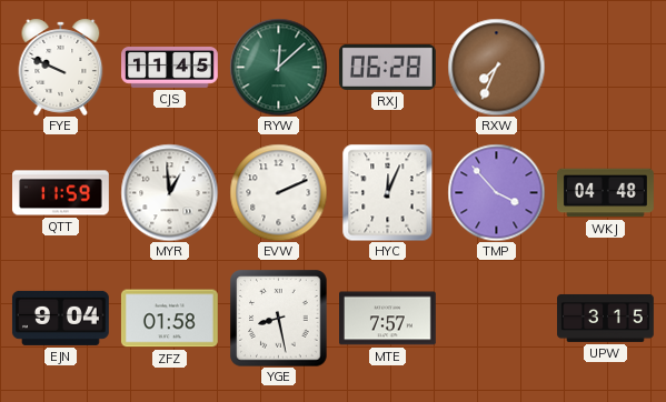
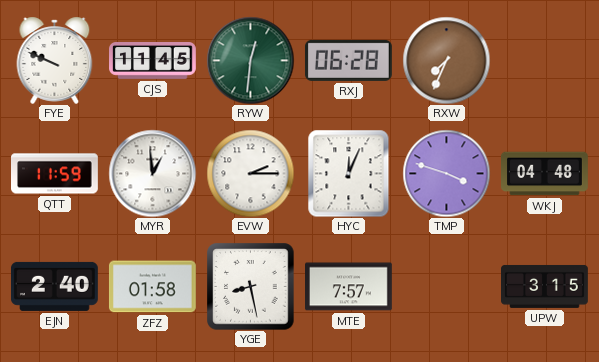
RYW: 12:08 -> 12:31
EVW: 2:11 -> 2:15
TMP: 3:53 -> 3:48
EJN: 9:04 -> 2:40
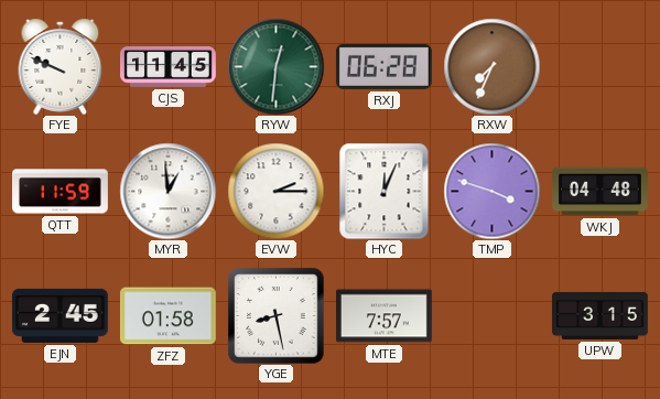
EJN: 2:40 -> 2:45
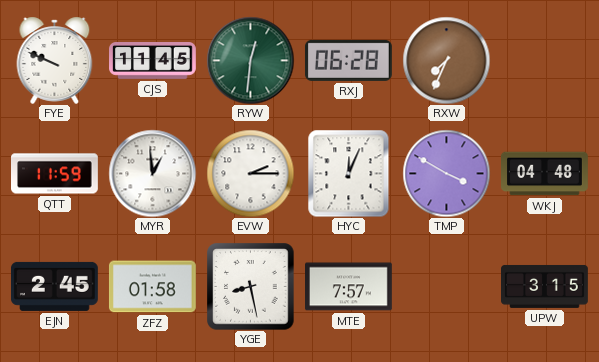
TMP: 3:48 -> 3:50
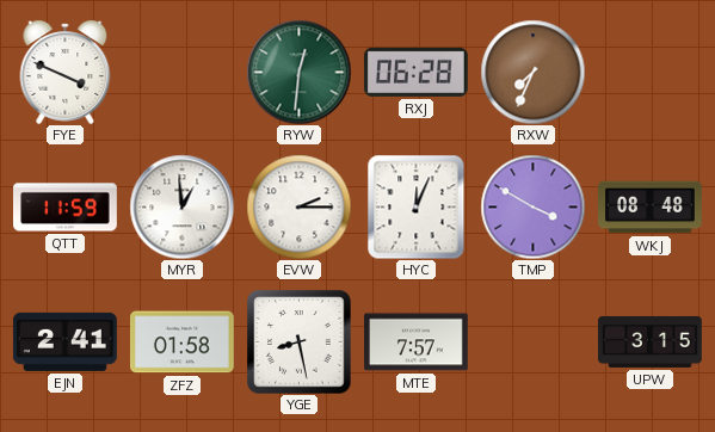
FYE: 9:49 -> 3:49
CJS: 11:45 -> none
WKJ: 04:48 -> 08:48
EJN: 2:45 -> 2:41
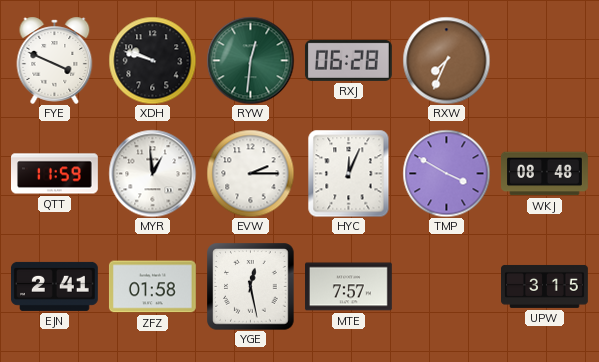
XDH: none -> 9:48
YGE: 8:28 -> 12:28
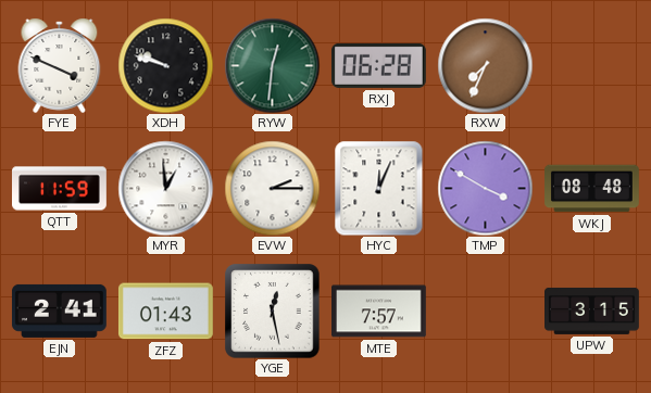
ZFZ: 01:58 -> 01:43
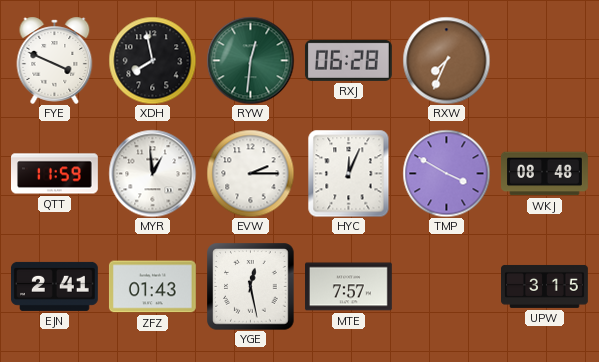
XDH: 9:48 -> 7:58
